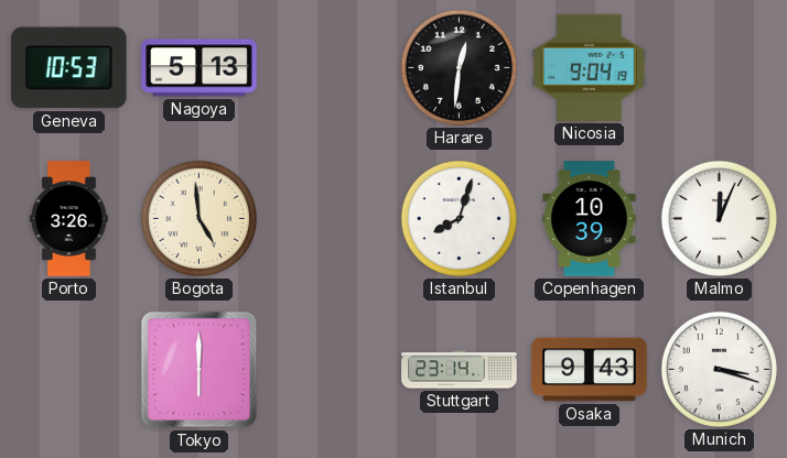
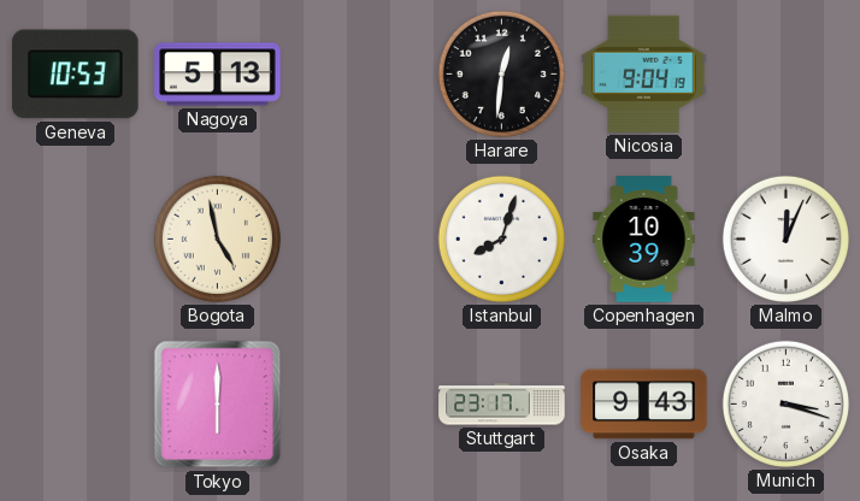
Porto: 3:26 -> none
Bogota: 4:59 -> 4:58
Stuttgart: 23:14 -> 23:17
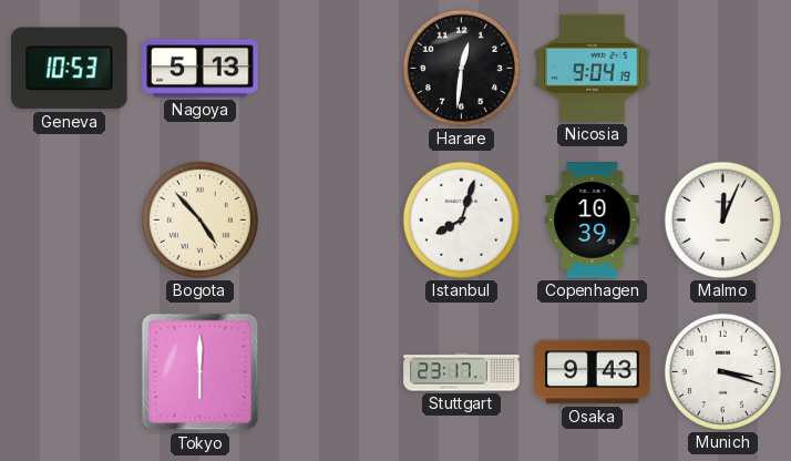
Bogota: 4:58 -> 4:53
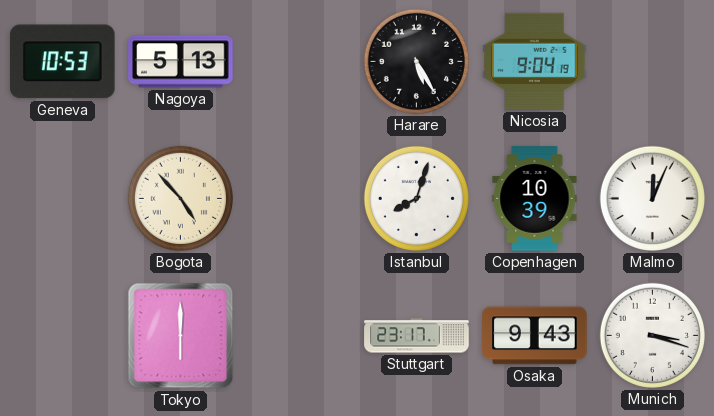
Harare: 12:31 -> 5:25
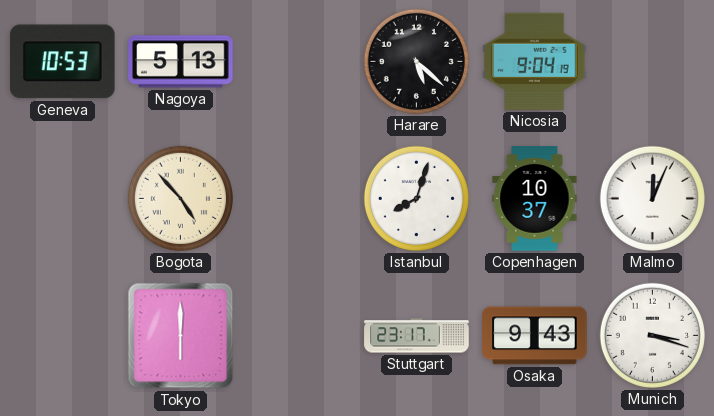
Harare: 5:25 -> 5:22
Copenhagen: 10:39 -> 10:37
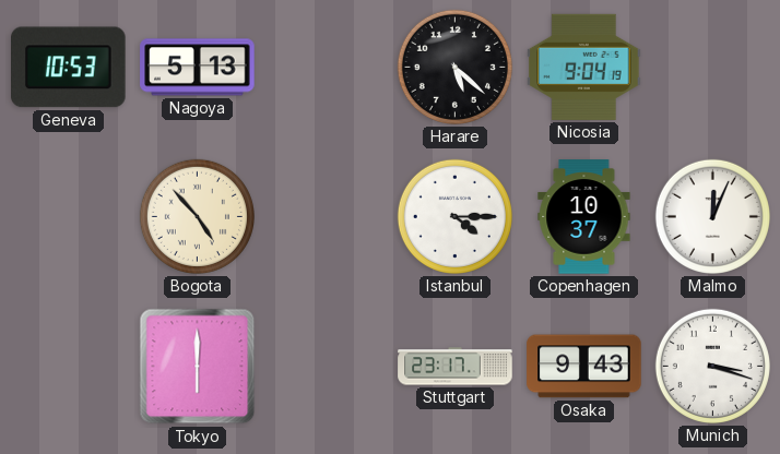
Istanbul: 8:03 -> 4:15
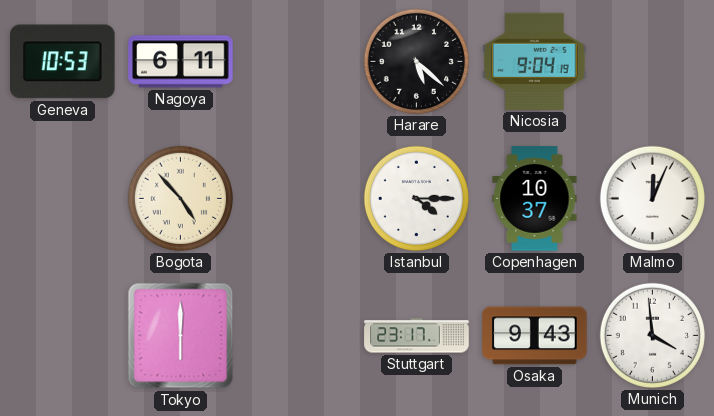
Nagoya: 5:13 -> 6:11
Munich: 3:18 -> 3:59
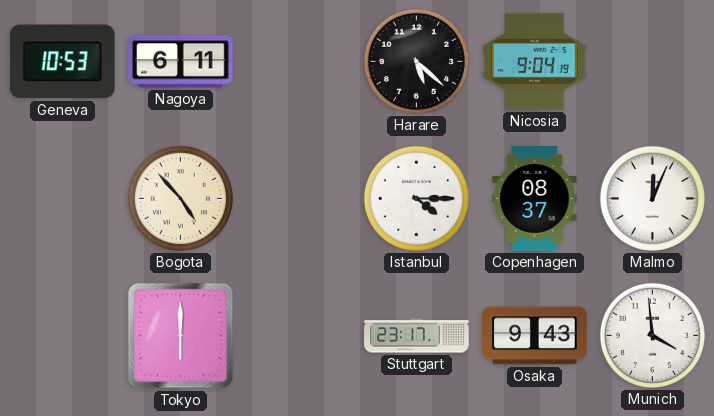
Copenhagen: 10:37 -> 08:37
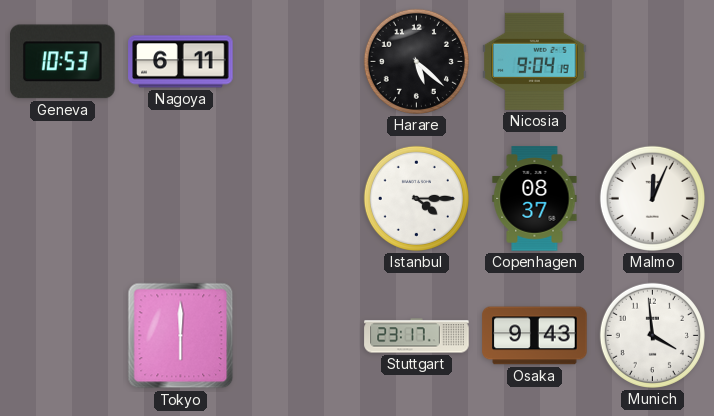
Bogota: 4:53 -> none
